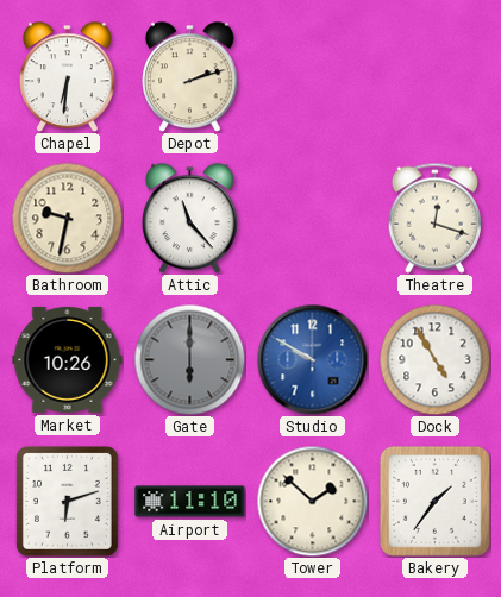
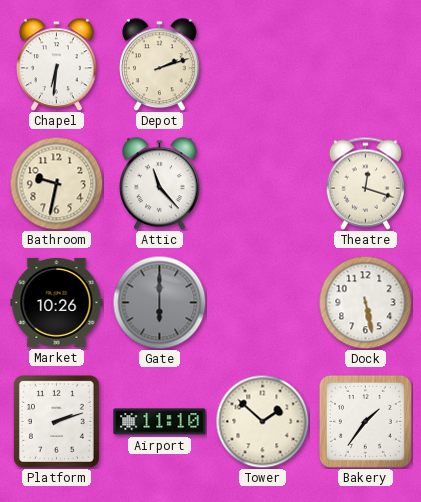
Studio: 9:50 -> none
Dock: 4:55 -> 5:28
Platform: 6:12 -> 2:12
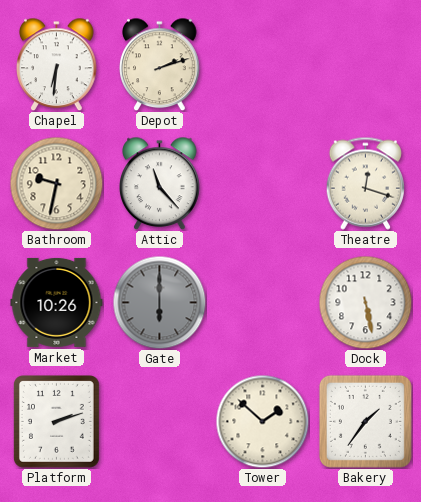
Airport: 11:10 -> none
